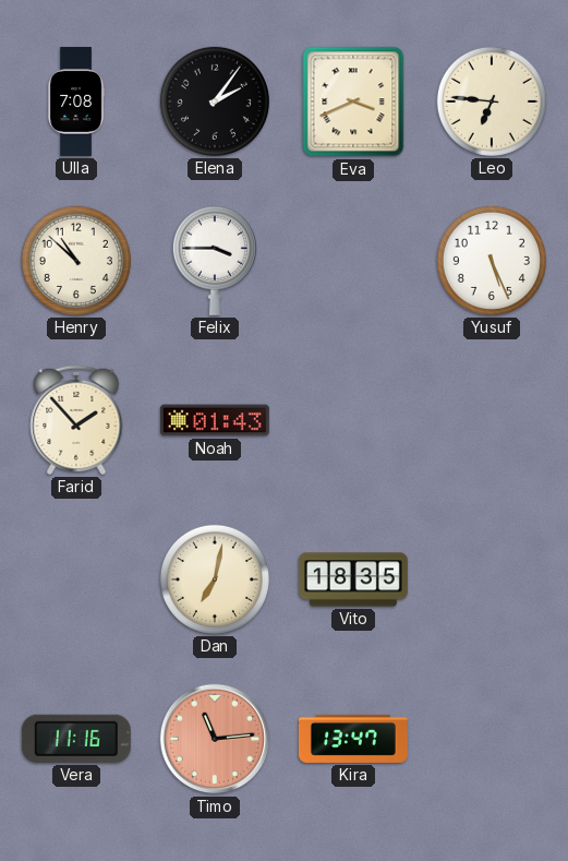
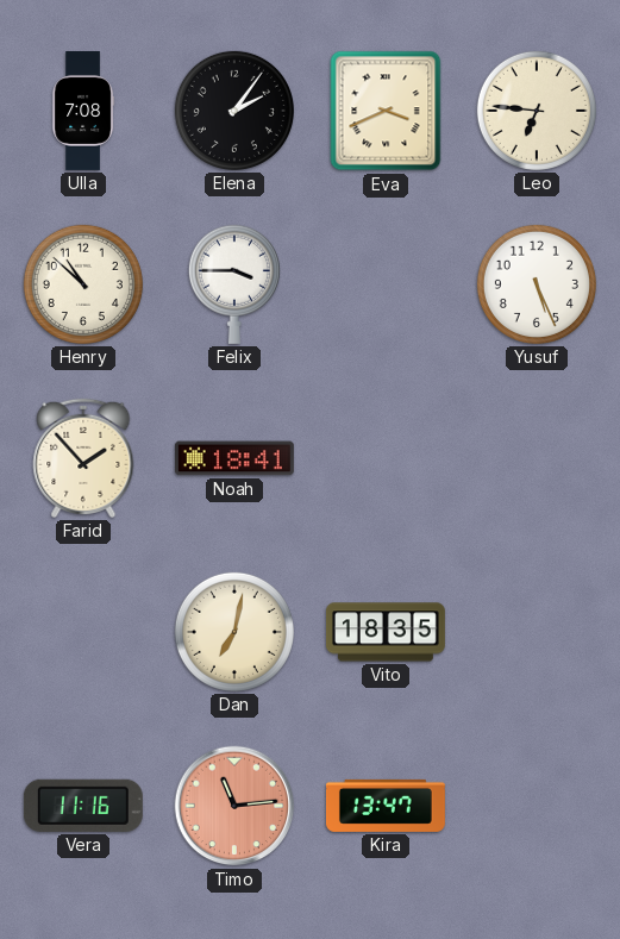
Noah: 01:43 -> 18:41
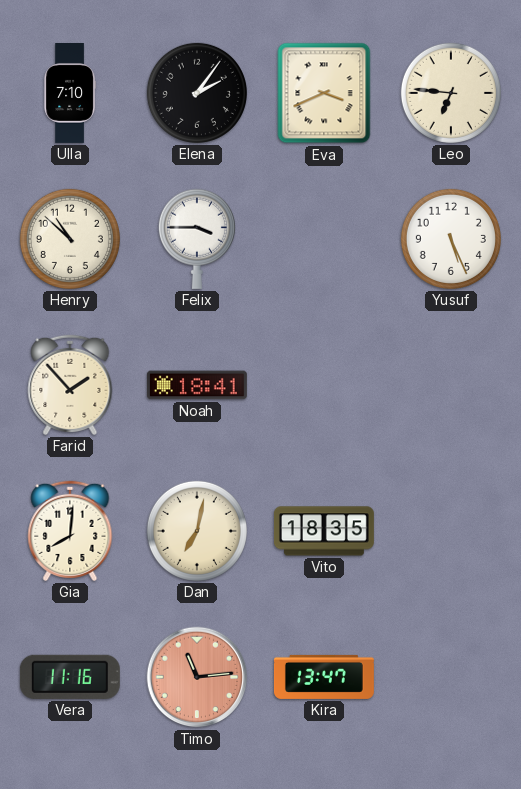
Ulla: 7:08 -> 7:10
Gia: none -> 8:01
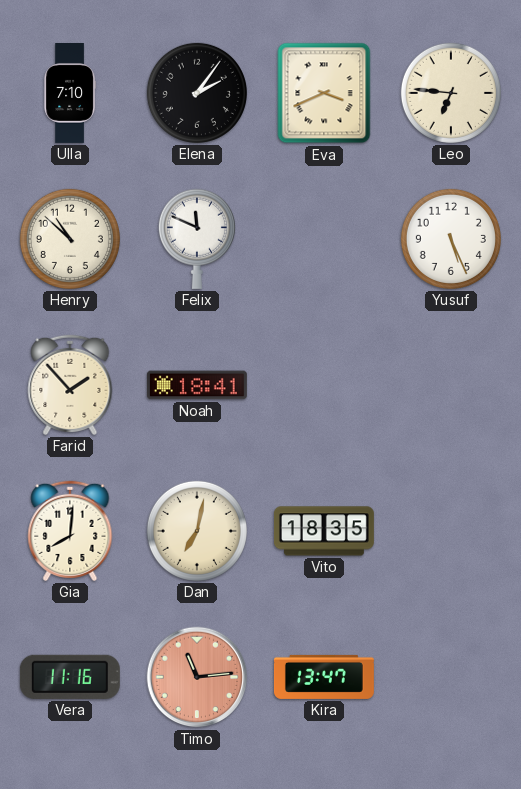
Felix: 3:45 -> 11:49
